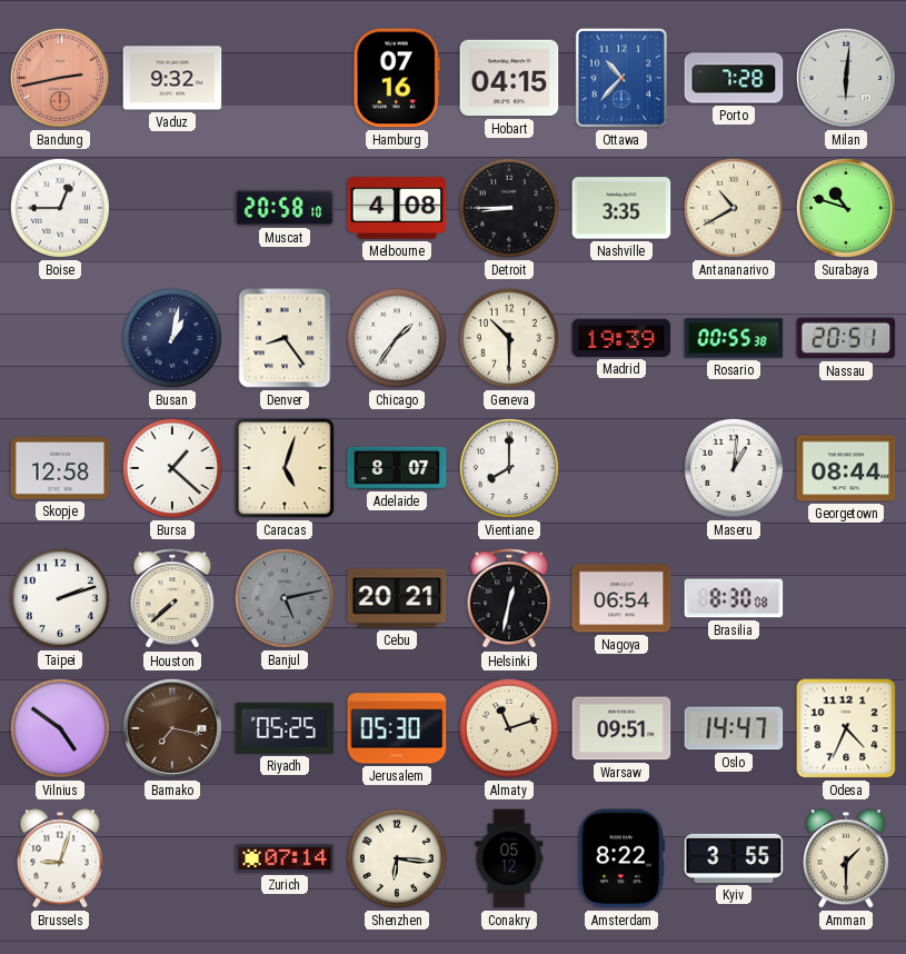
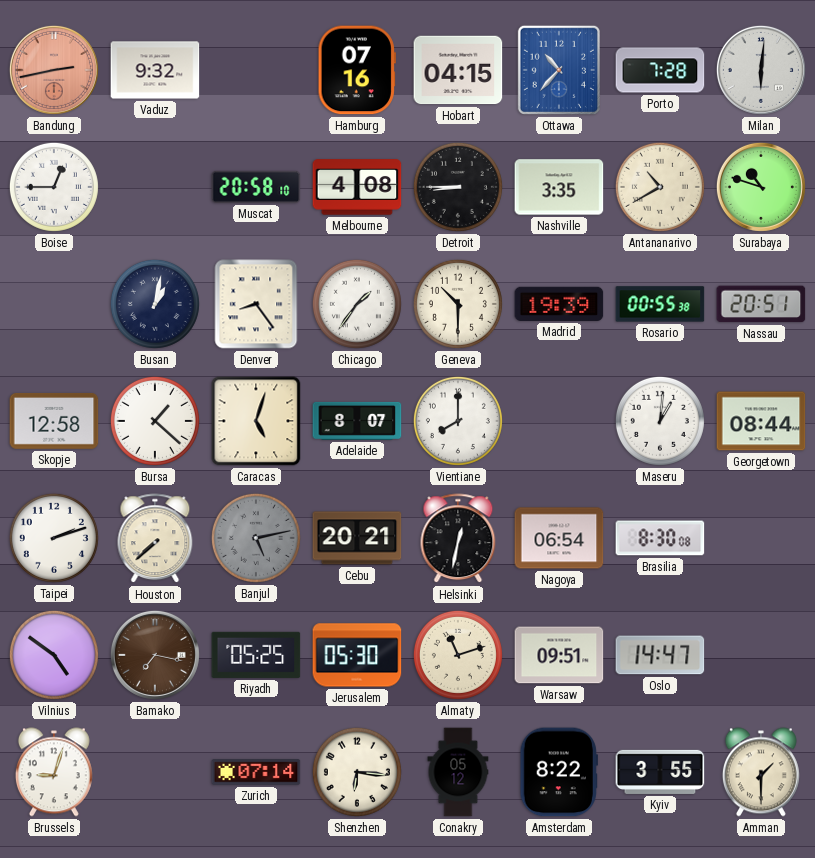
Odesa: 4:34 -> none
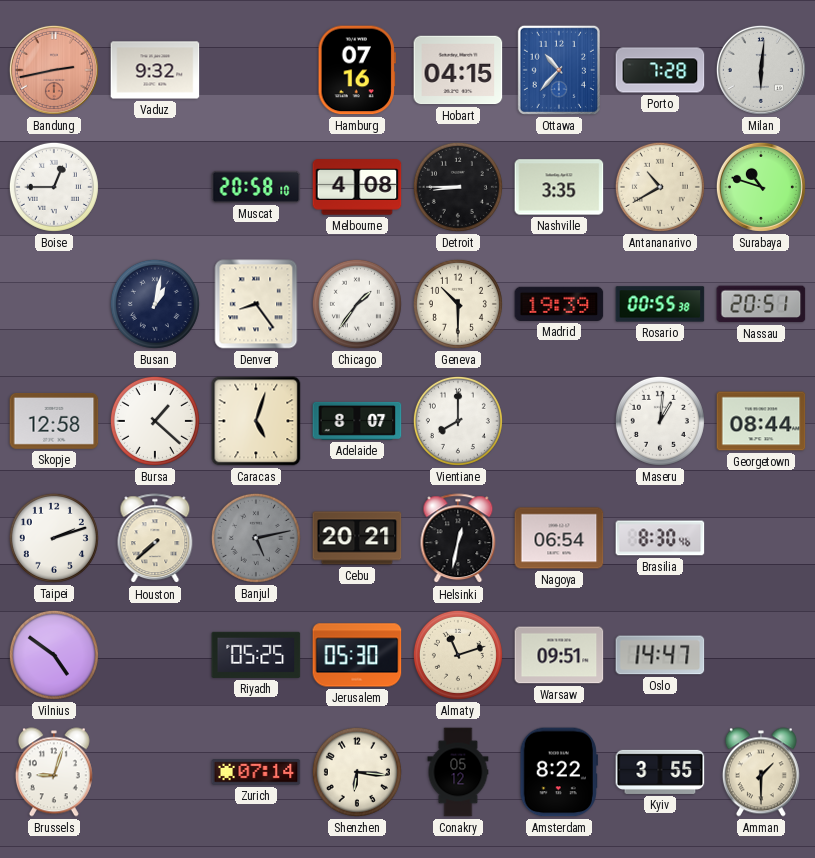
Brasilia: 8:30:08 -> 8:30:46
Bamako: 7:17 -> none
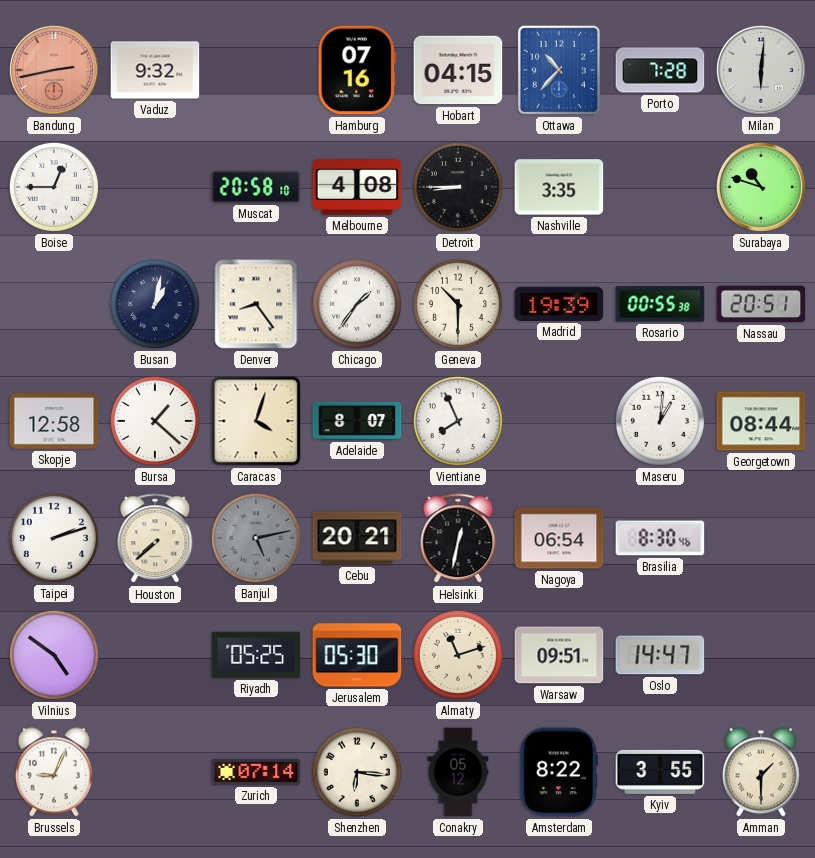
Antananarivo: 10:40 -> none
Caracas: 5:03 -> 4:03
Vientiane: 8:00 -> 7:56
Brussels: 9:03 -> 9:04
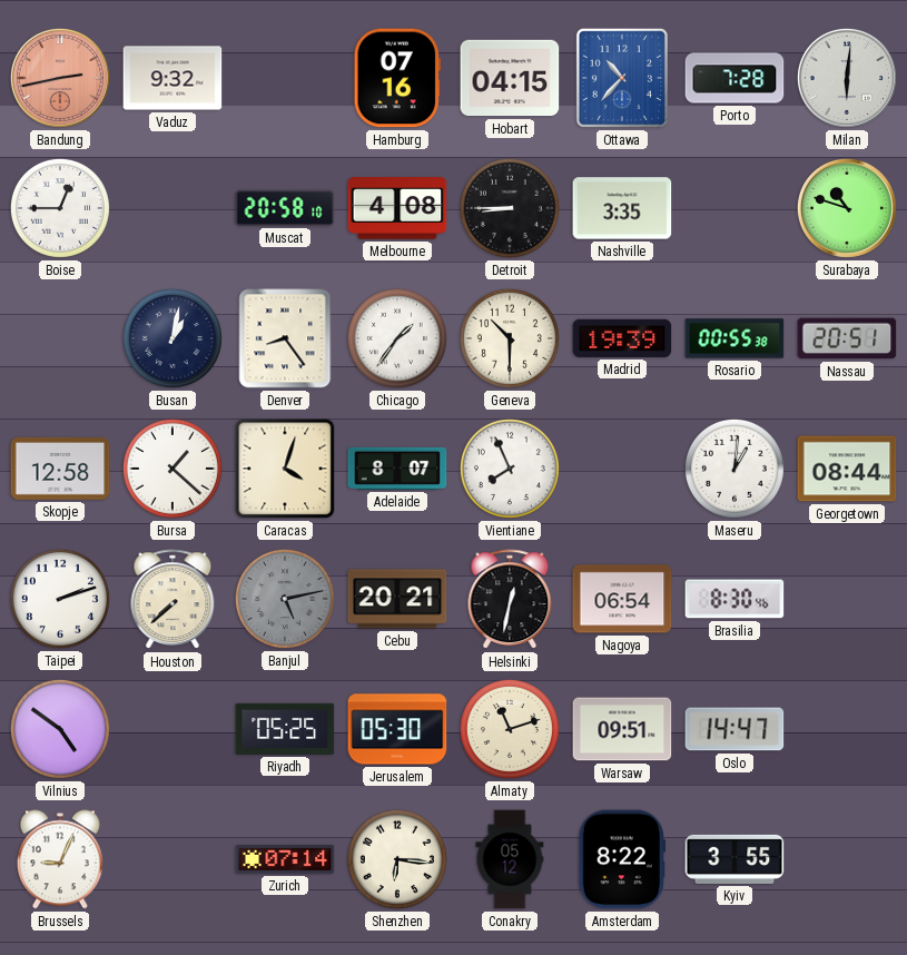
Amman: 1:30 -> none
